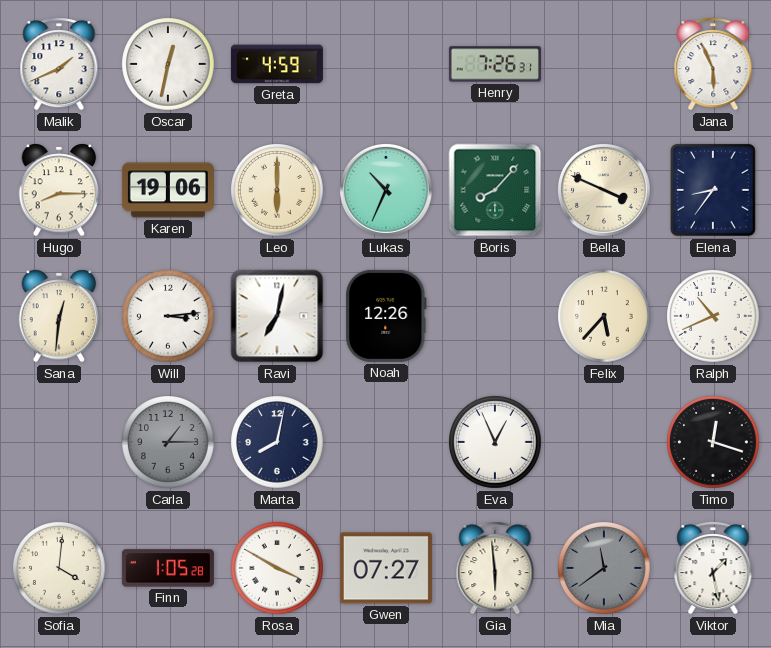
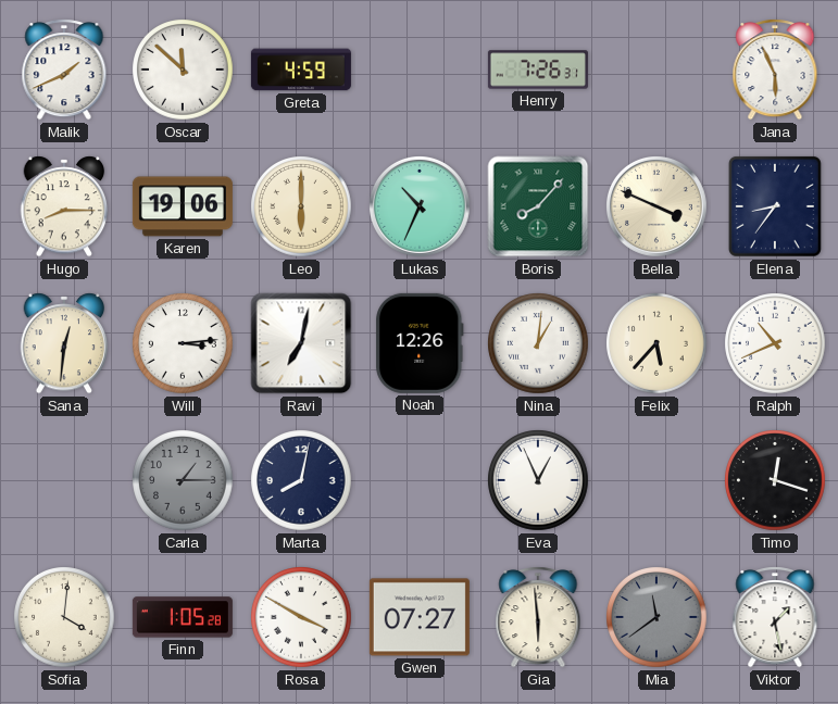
Oscar: 12:32 -> 11:52
Nina: none -> 1:01
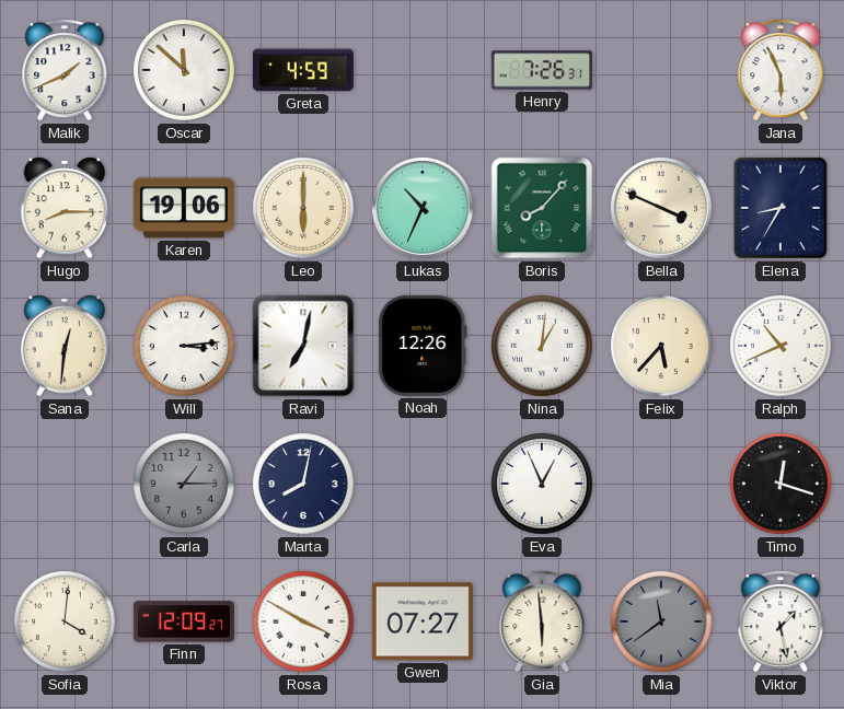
Elena: 8:36 -> 8:35
Finn: 1:05 -> 12:09
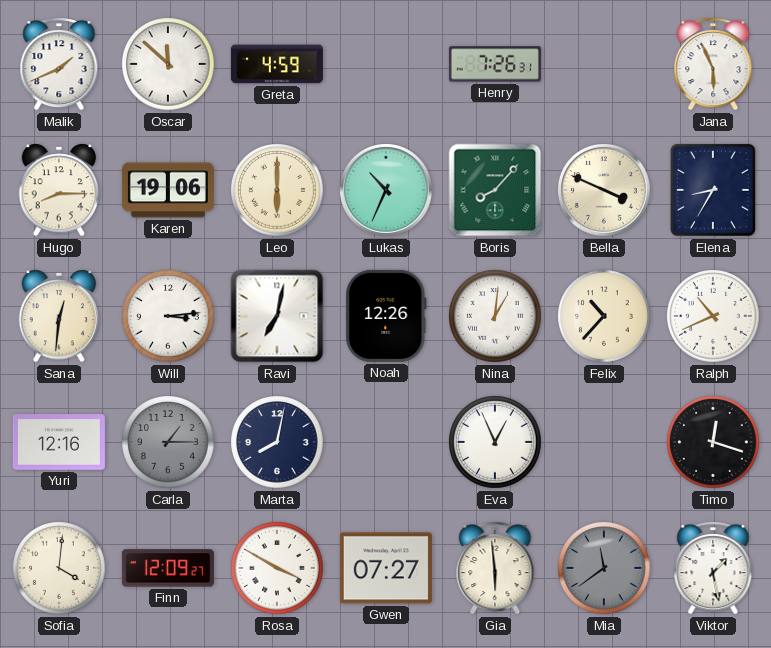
Felix: 5:37 -> 10:37
Yuri: none -> 12:16
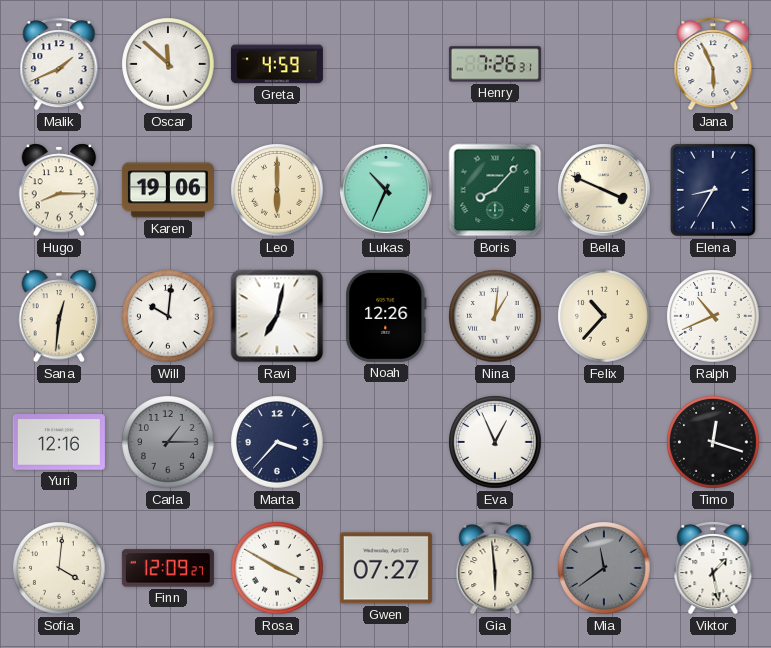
Will: 3:14 -> 10:01
Marta: 8:02 -> 3:37
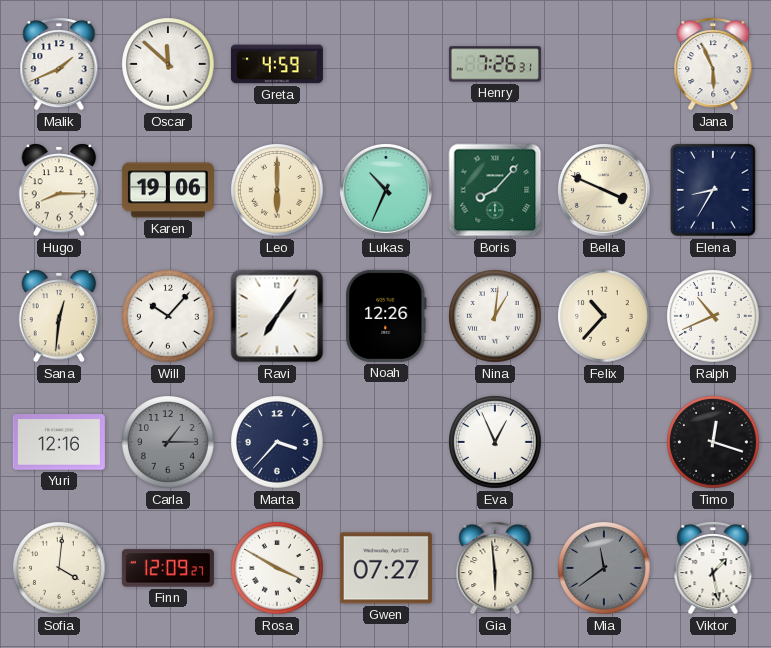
Will: 10:01 -> 10:07
Ravi: 7:02 -> 7:06
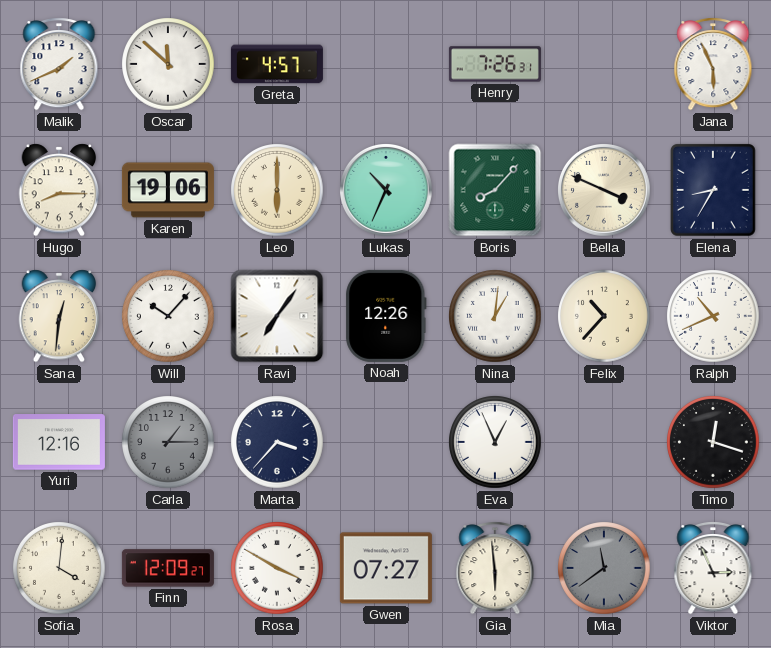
Greta: 4:59 -> 4:57
Viktor: 1:28 -> 2:56
